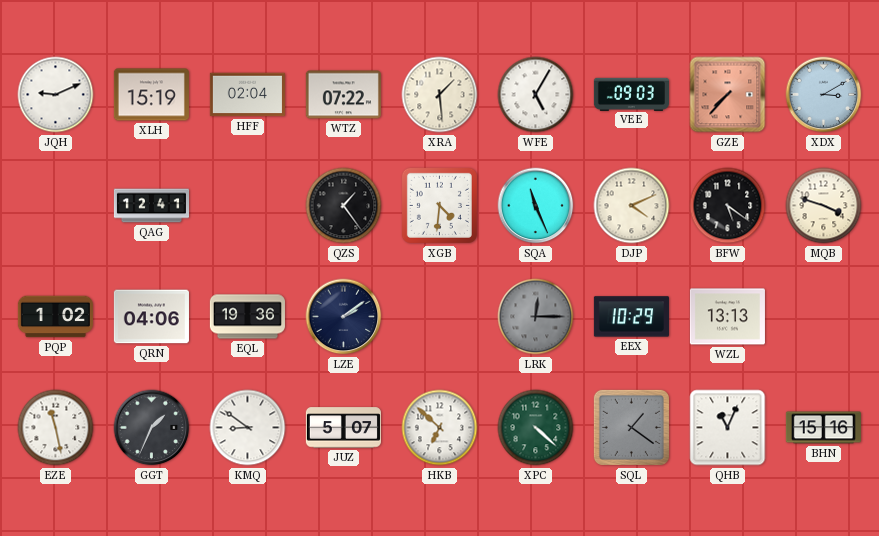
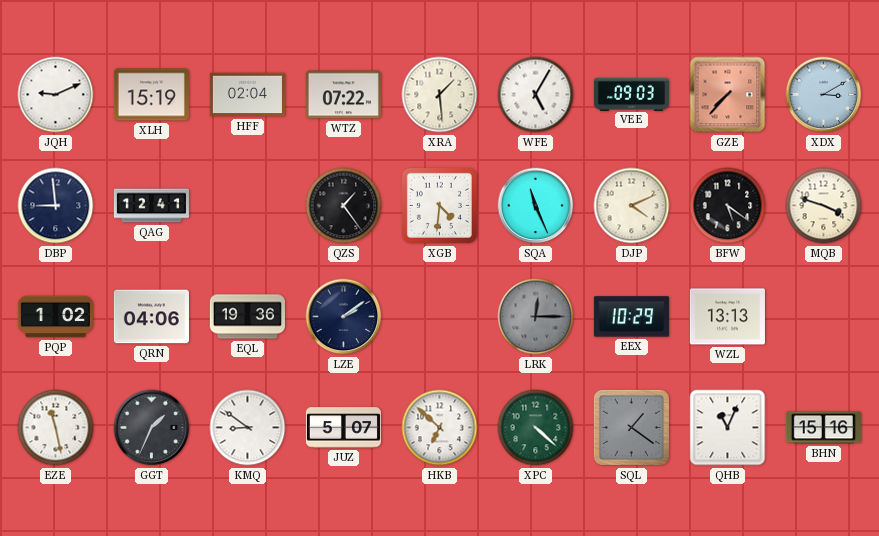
DBP: none -> 8:59
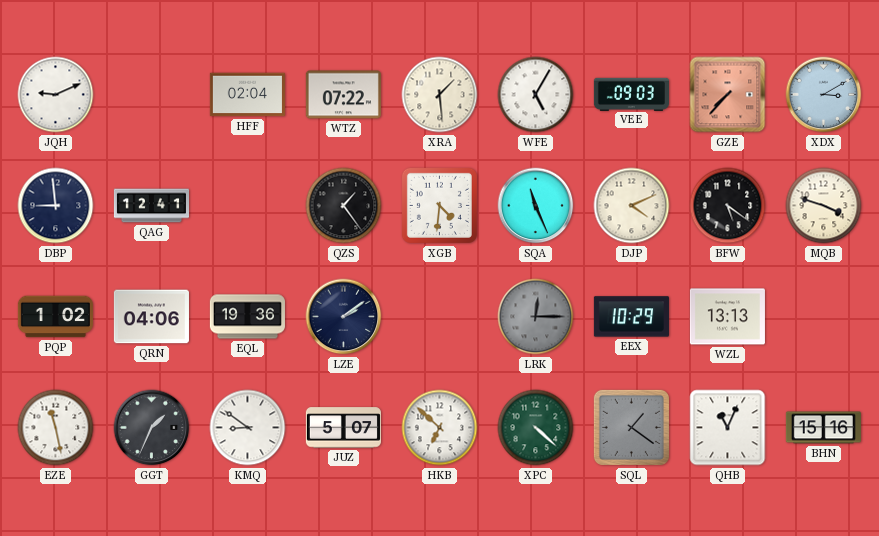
XLH: 15:19 -> none
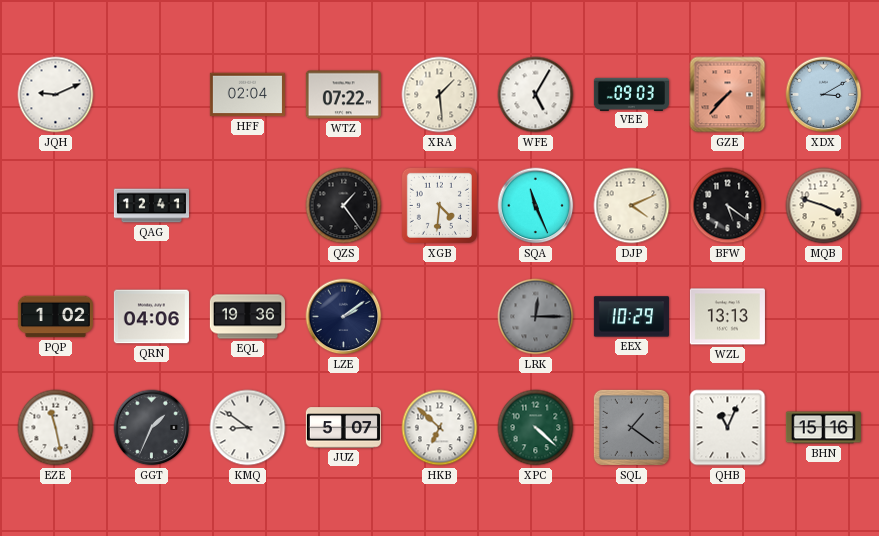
DBP: 8:59 -> none
